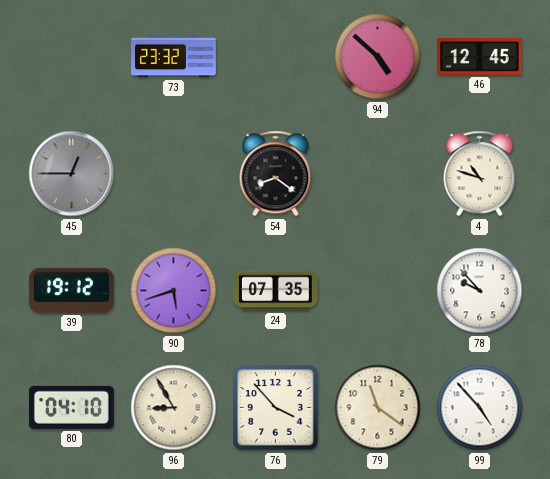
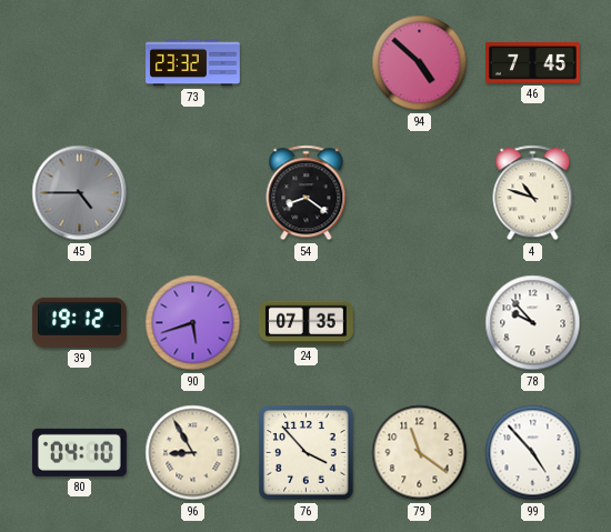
46: 12:45 -> 7:45
45: 12:45 -> 4:45
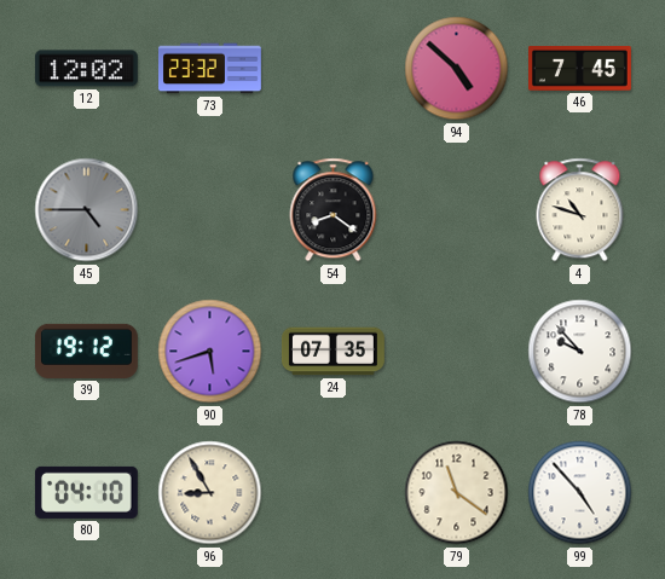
12: none -> 12:02
76: 3:53 -> none
